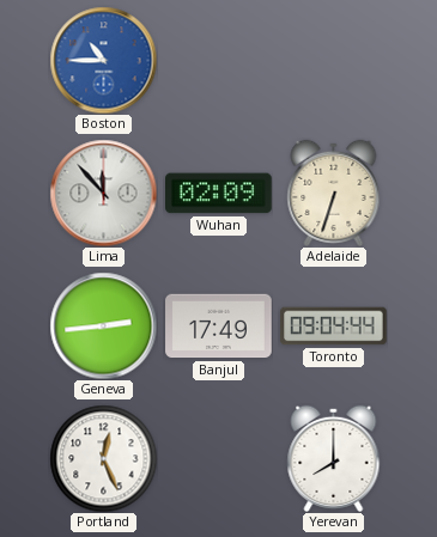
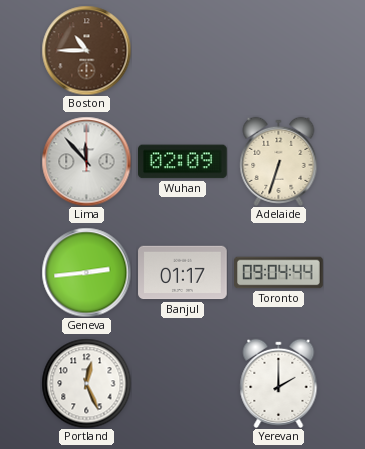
Boston dial: blue -> brown
Banjul: 17:49 -> 01:17
Yerevan: 8:00 -> 2:00
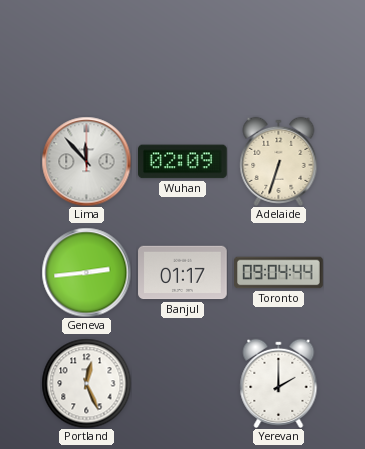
Boston: 10:45 -> none
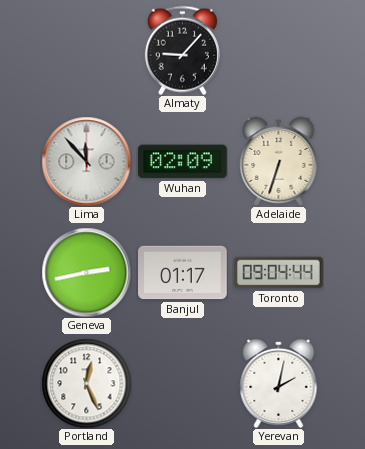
Almaty: none -> 9:07
Geneva: 2:44 -> 2:43
Yerevan: 2:00 -> 2:02
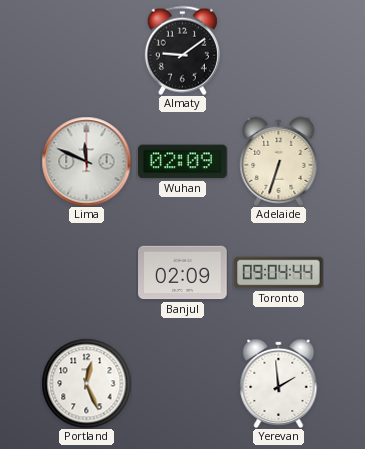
Almaty: 9:07 -> 9:09
Lima: 11:53 -> 11:49
Geneva: 2:43 -> none
Banjul: 01:17 -> 02:09
Yerevan: 2:02 -> 1:59
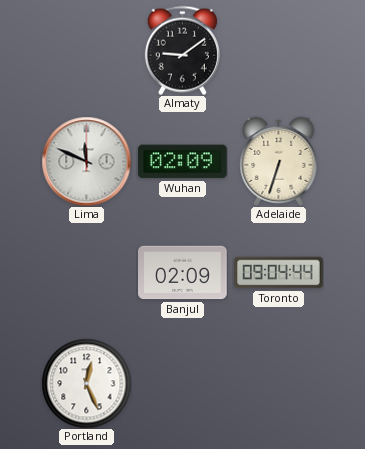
Yerevan: 1:59 -> none
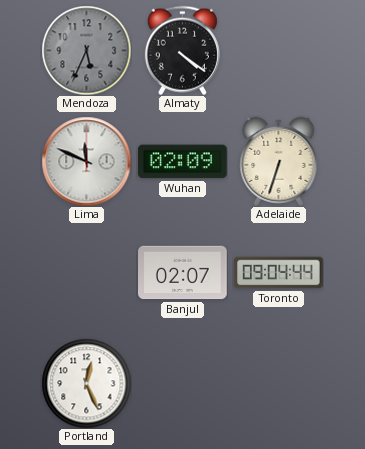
Mendoza: none -> 5:34
Almaty: 9:09 -> 4:21
Banjul: 02:09 -> 02:07
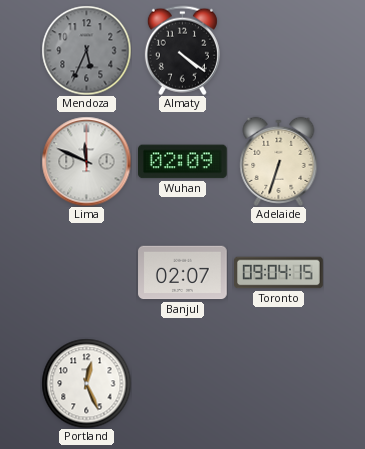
Toronto: 09:04:44 -> 09:04:15
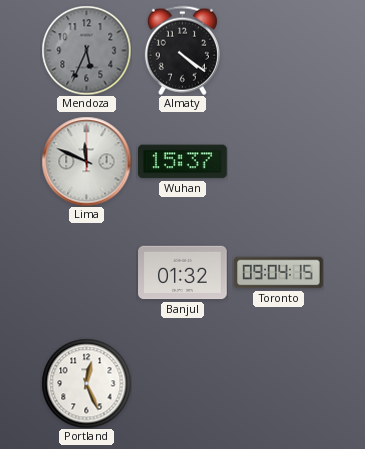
Wuhan: 02:09 -> 15:37
Adelaide: 6:33 -> none
Banjul: 02:07 -> 01:32
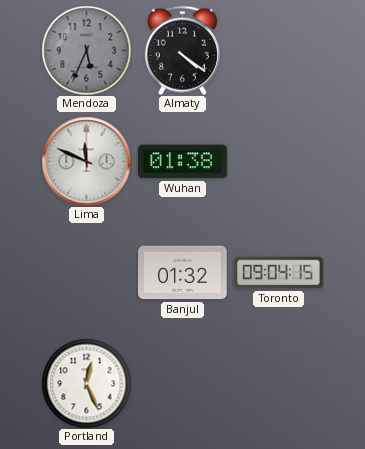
Wuhan: 15:37 -> 01:38
